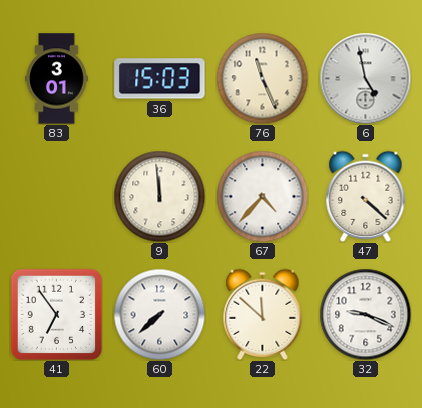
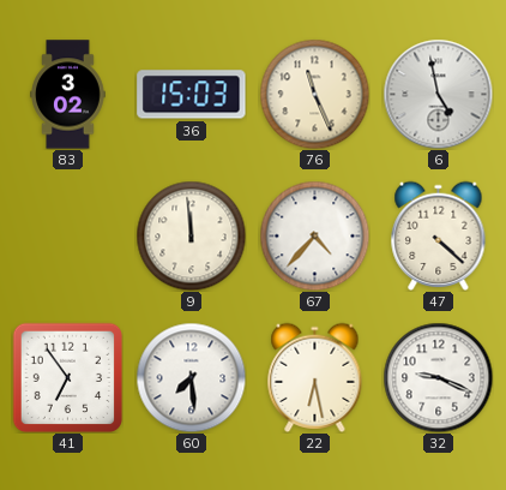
83: 3:01 -> 3:02
60: 7:38 -> 7:29
22: 11:52 -> 6:28
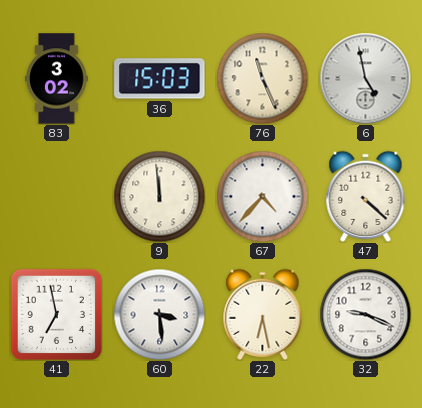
41: 6:54 -> 6:58
60: 7:29 -> 3:29
